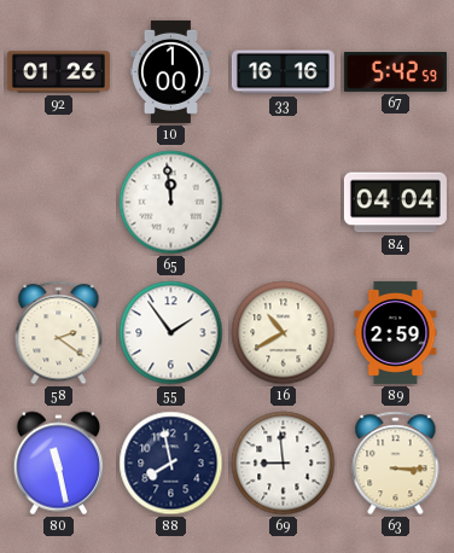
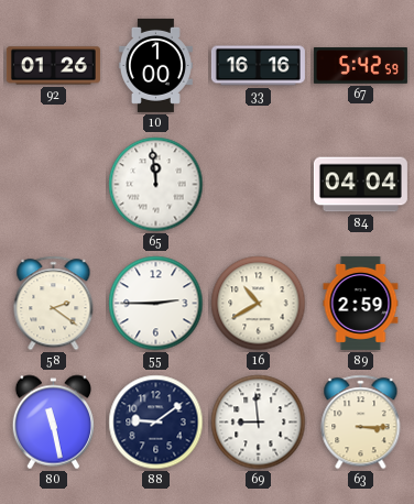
55: 1:54 -> 2:45
88: 7:58 -> 9:09
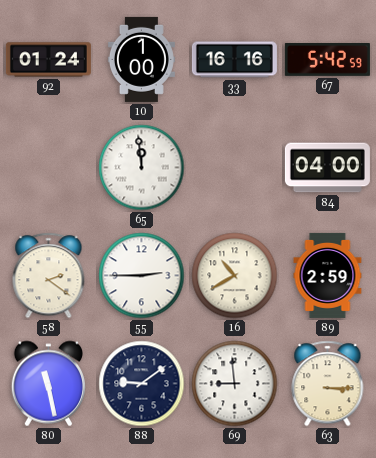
92: 01:26 -> 01:24
84: 04:04 -> 04:00
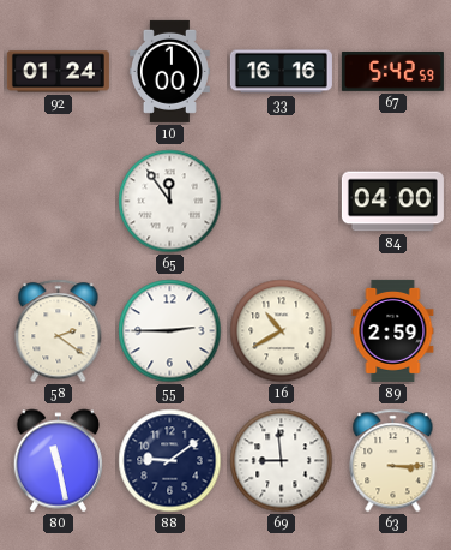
65: 11:59 -> 11:54
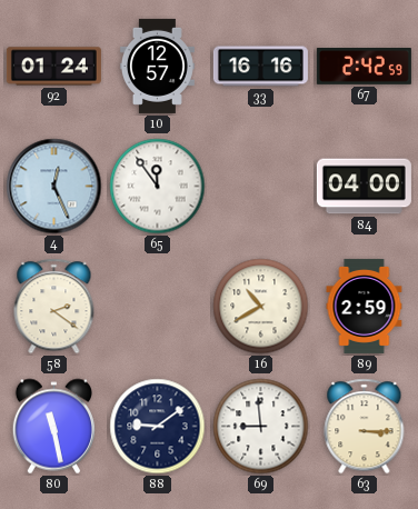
10: 1:00 -> 12:57
67: 5:42 -> 2:42
4: none -> 12:26
55: 2:45 -> none
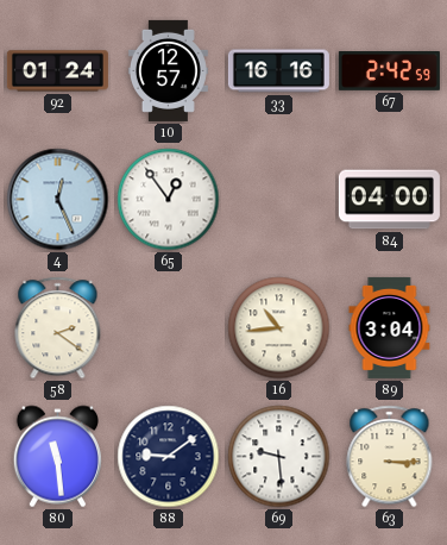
65: 11:54 -> 12:54
16: 10:40 -> 10:44
89: 2:59 -> 3:04
80: 11:28 -> 11:29
69: 8:59 -> 9:29
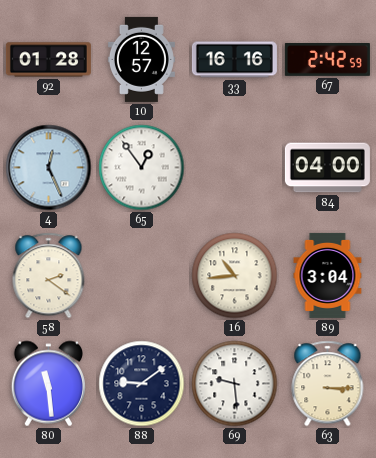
92: 01:24 -> 01:28
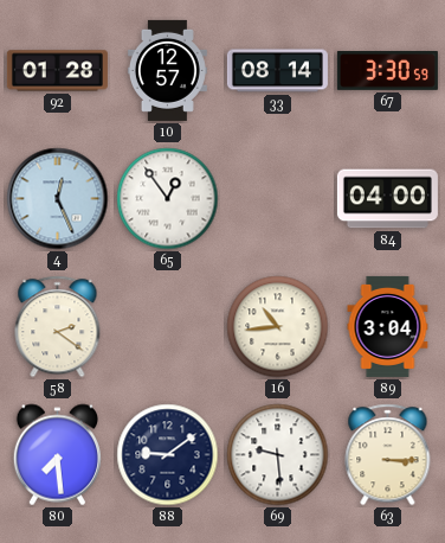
33: 16:16 -> 08:14
67: 2:42 -> 3:30
80: 11:29 -> 7:29
